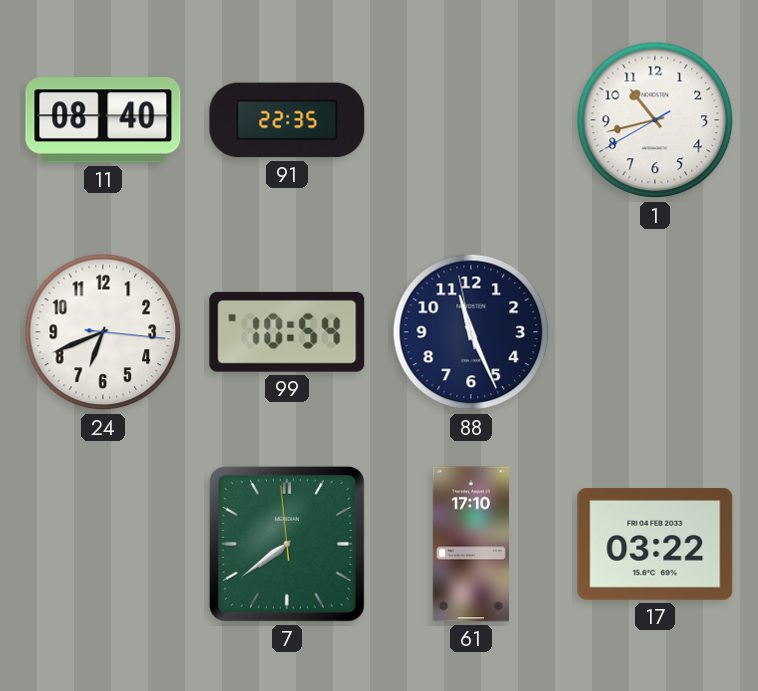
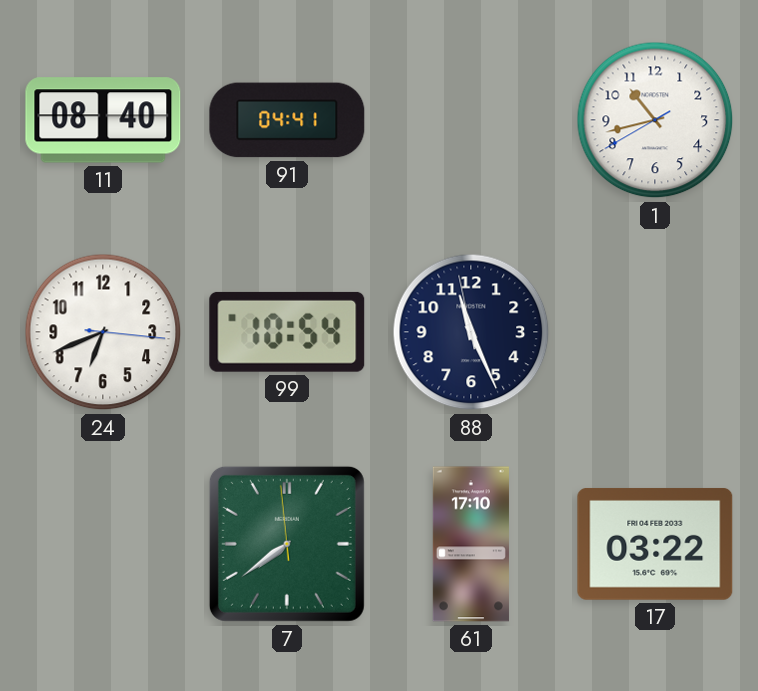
91: 22:35 -> 04:41
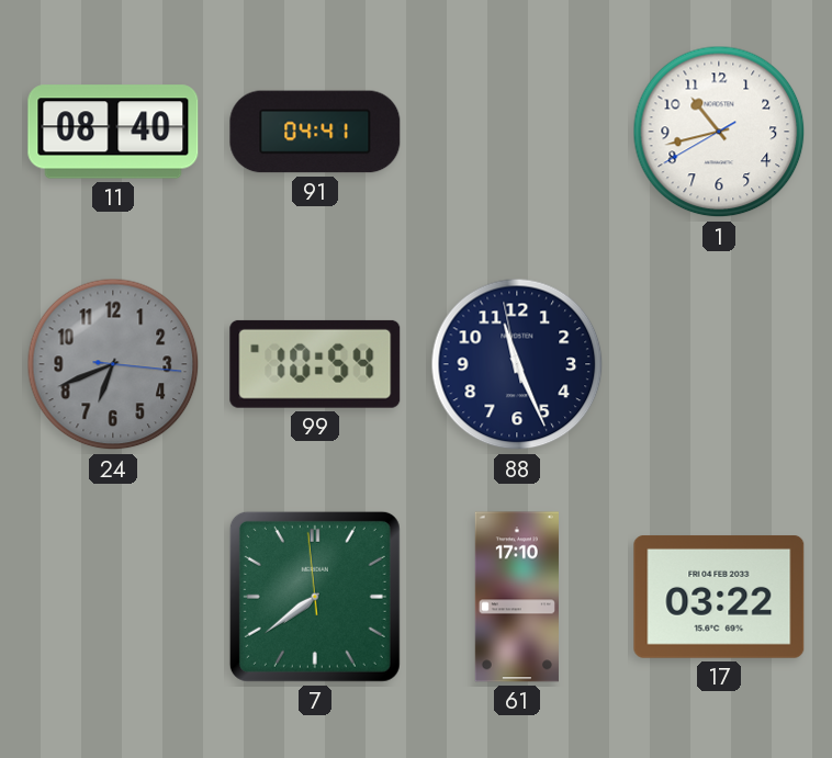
24 dial: white -> grey
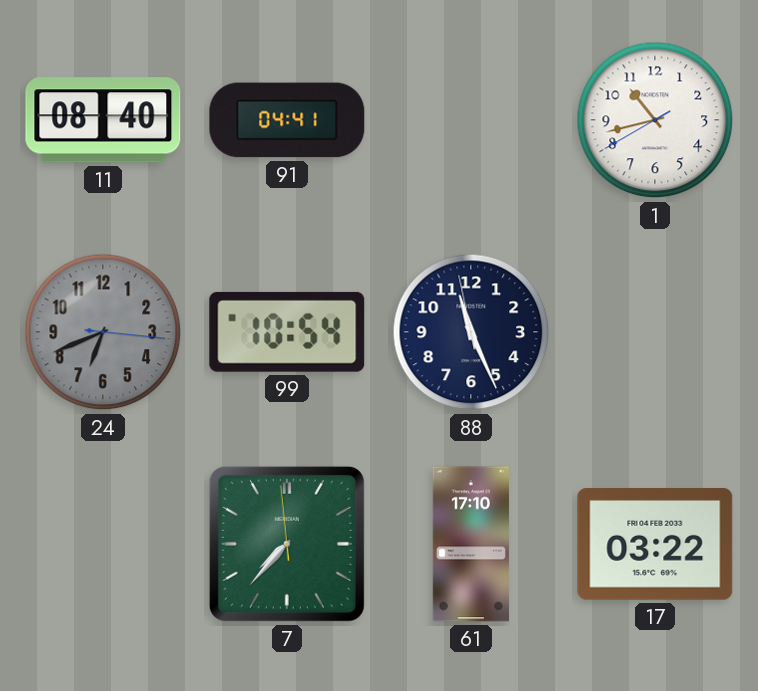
7: 7:38 -> 7:36
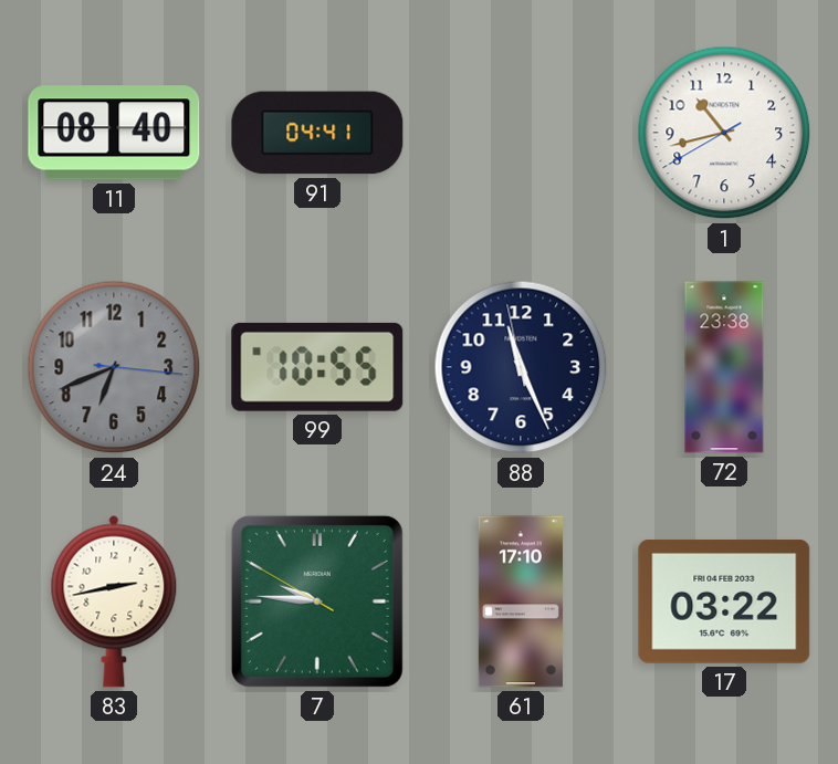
99: 10:54 -> 10:55
72: none -> 23:38
83: none -> 2:43
7: 7:36 -> 9:45
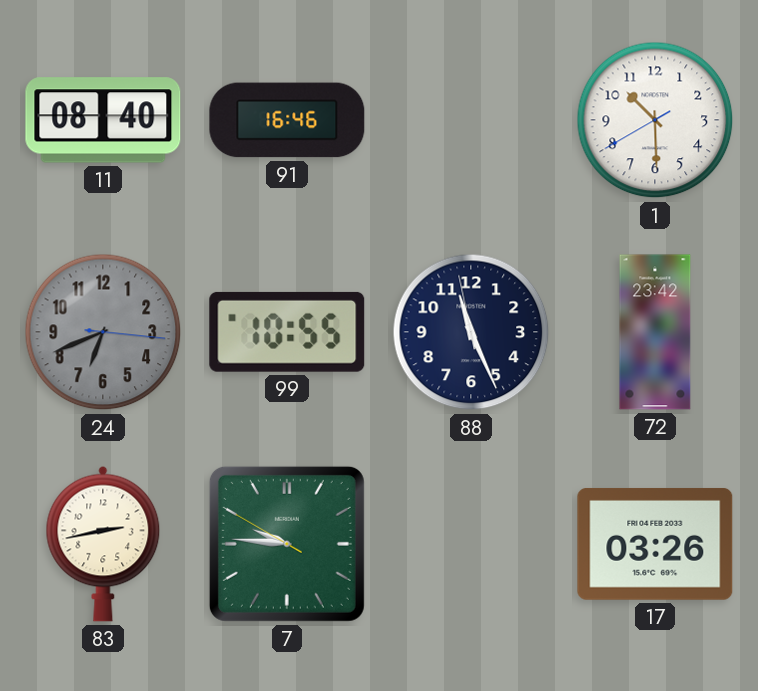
91: 04:41 -> 16:46
1: 10:42 -> 10:29
72: 23:38 -> 23:42
61: 17:10 -> none
17: 03:22 -> 03:26
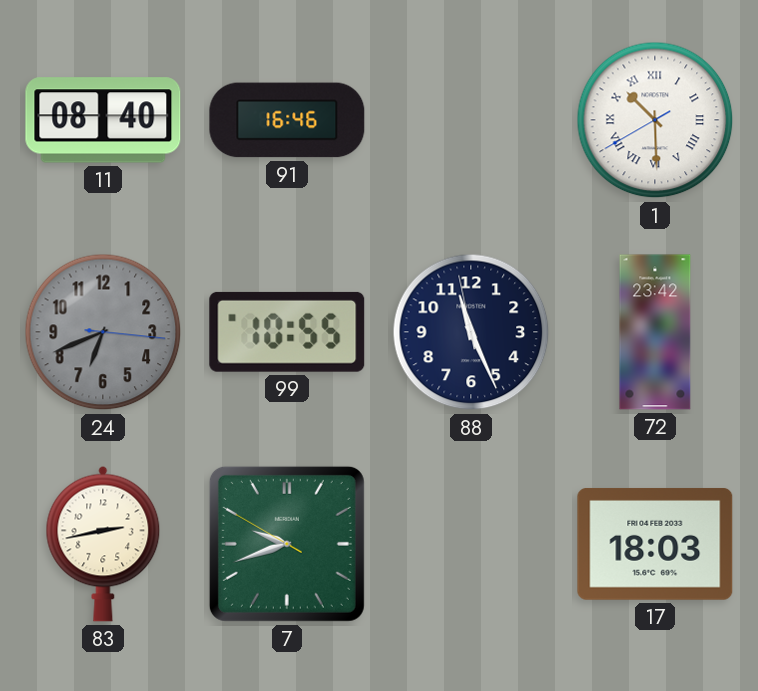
1 numerals: Arabic -> Roman
7: 9:45 -> 9:41
17: 03:26 -> 18:03
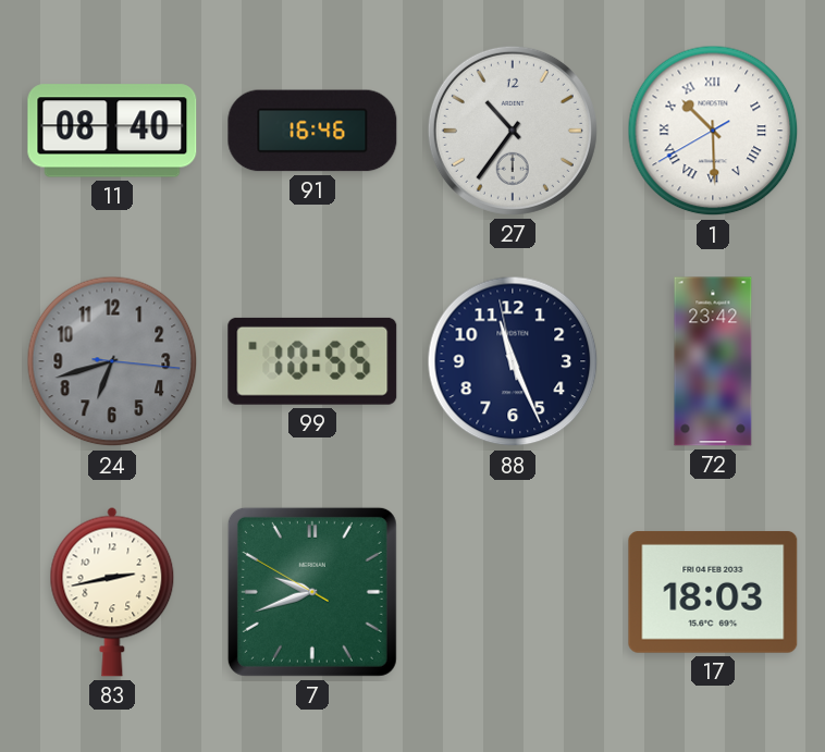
27: none -> 10:36
24: 6:41 -> 6:42
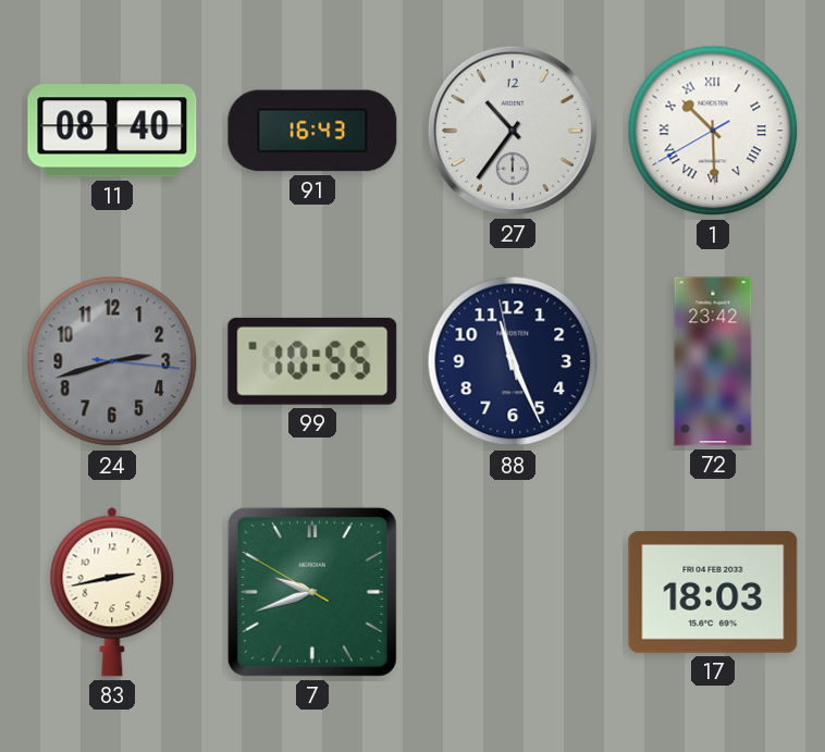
91: 16:46 -> 16:43
24: 6:42 -> 2:42
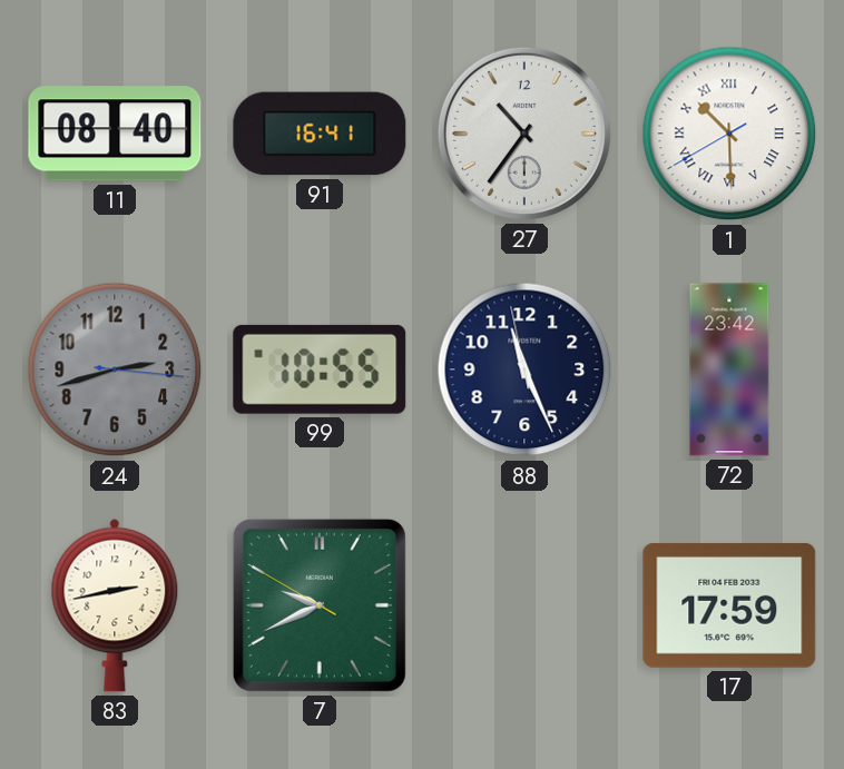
91: 16:43 -> 16:41
7: 9:41 -> 9:40
17: 18:03 -> 17:59
